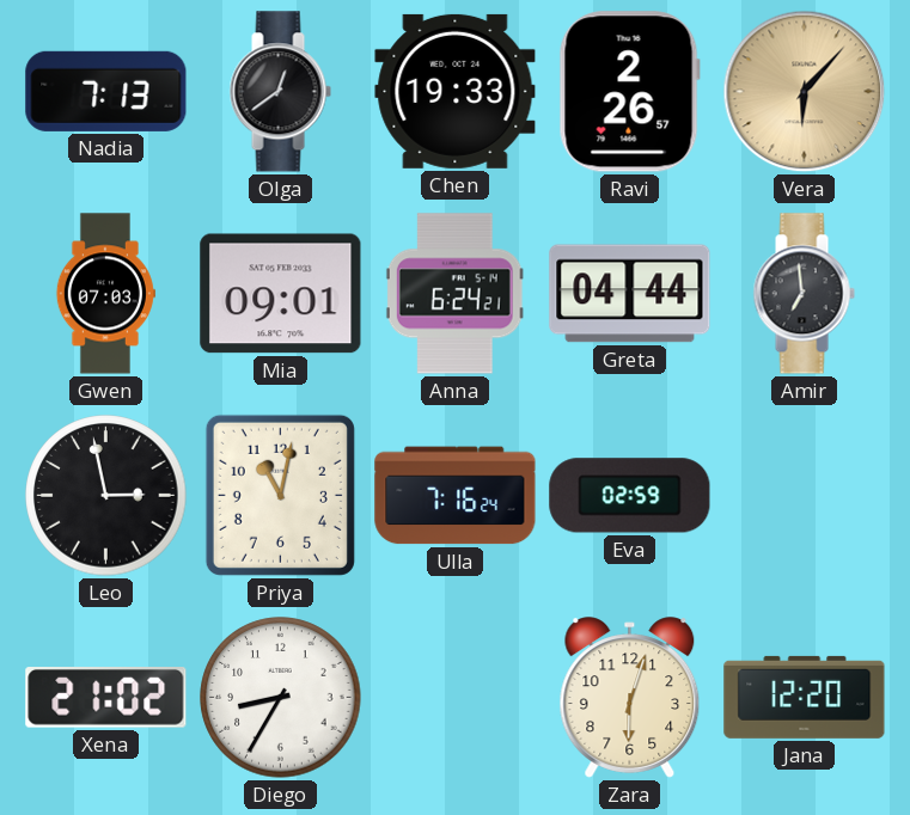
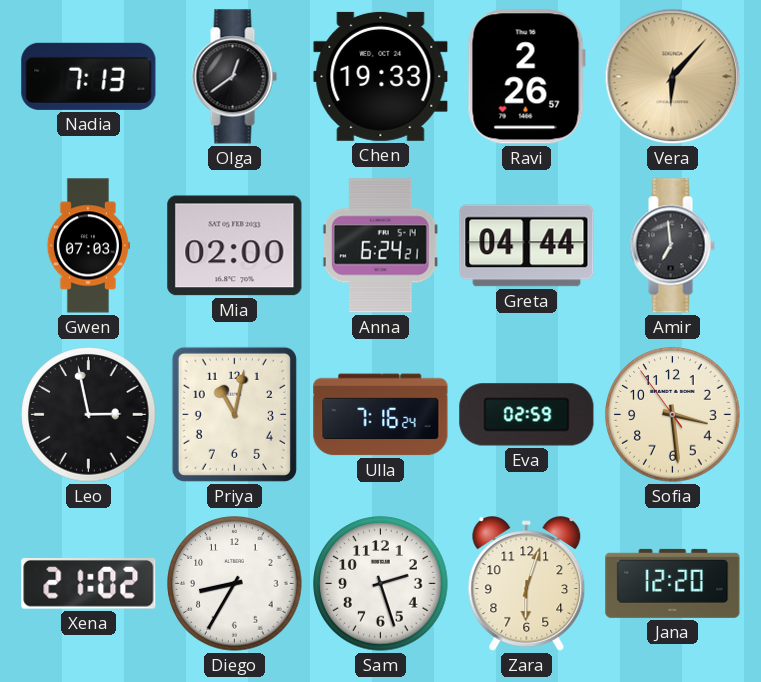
Mia: 09:01 -> 02:00
Sofia: none -> 3:28
Sam: none -> 2:27
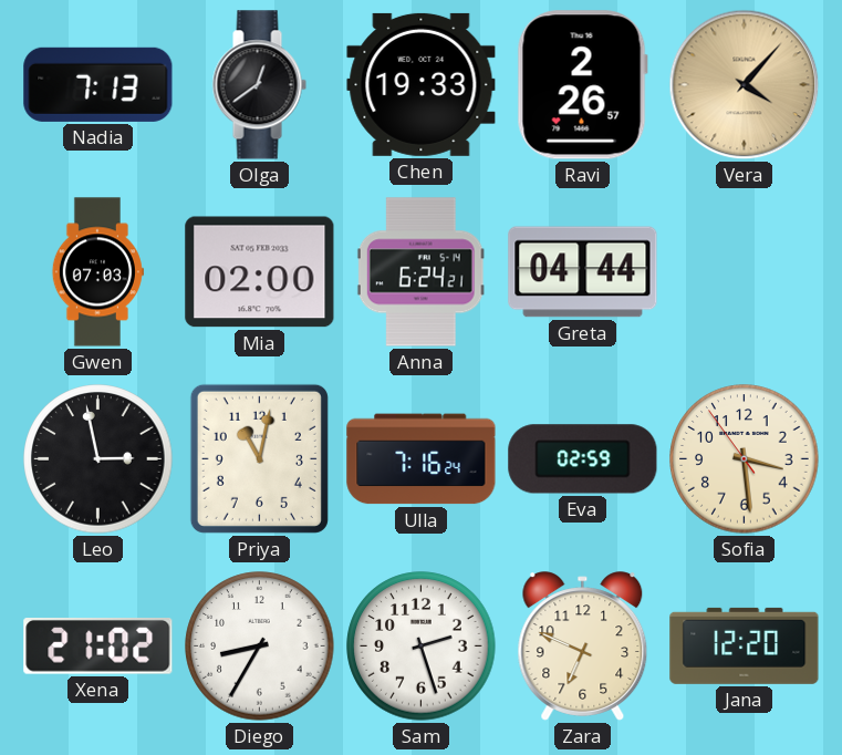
Vera: 6:07 -> 4:07
Amir: 6:59 -> none
Zara: 6:03 -> 6:49
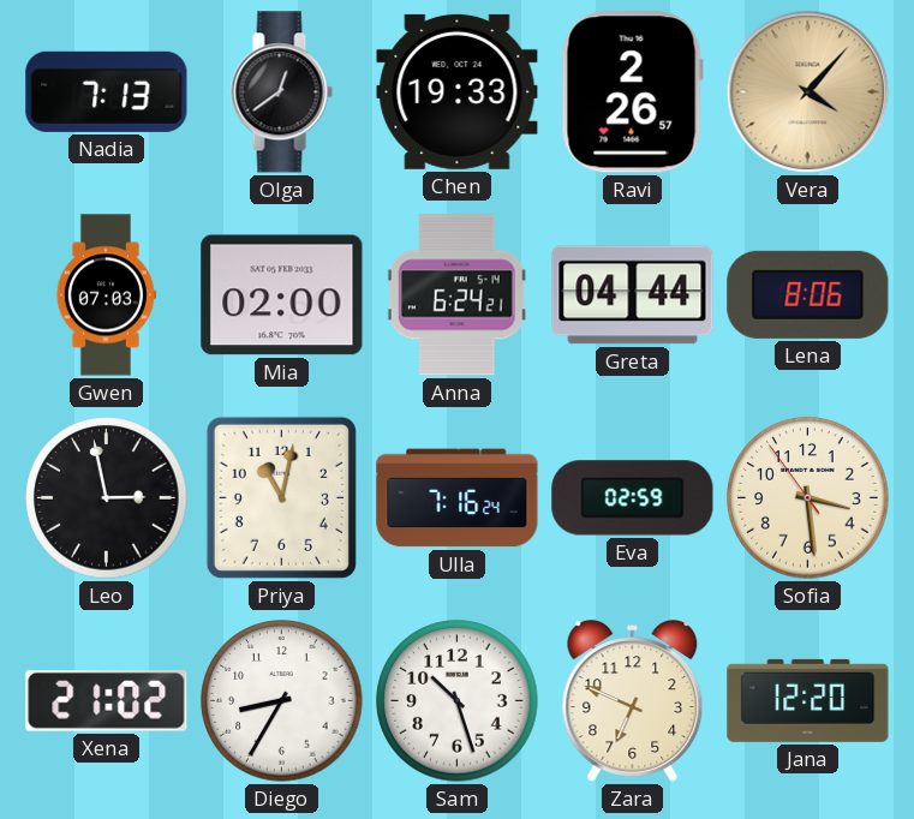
Lena: none -> 8:06
Sam: 2:27 -> 10:27
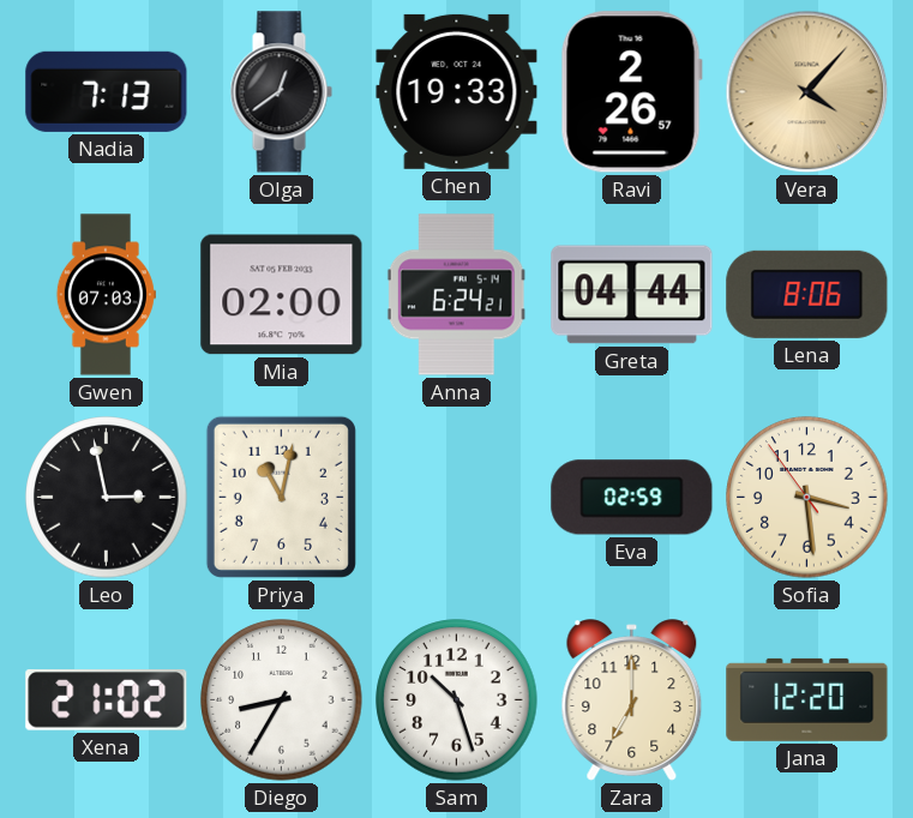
Ulla: 7:16 -> none
Zara: 6:49 -> 7:00
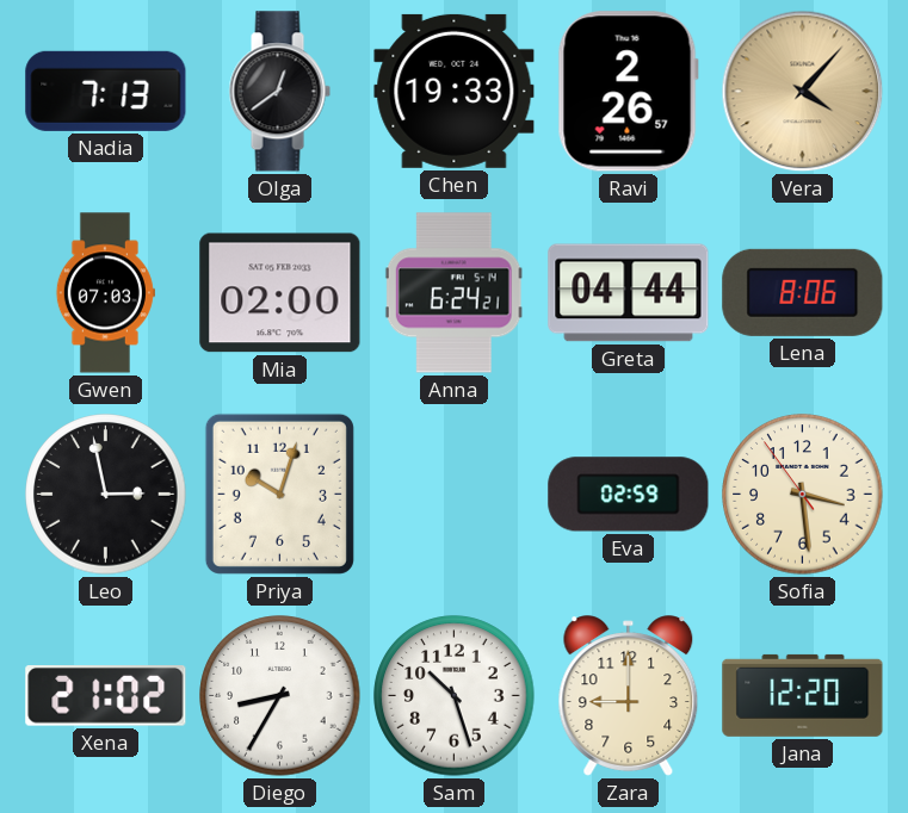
Priya: 11:02 -> 10:03
Zara: 7:00 -> 9:00
